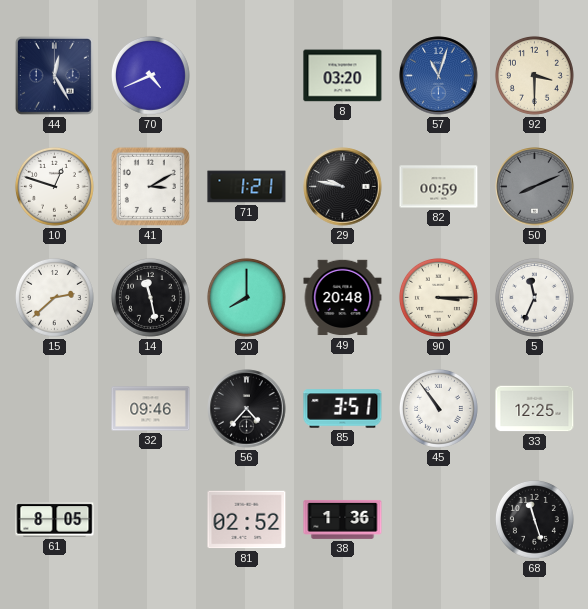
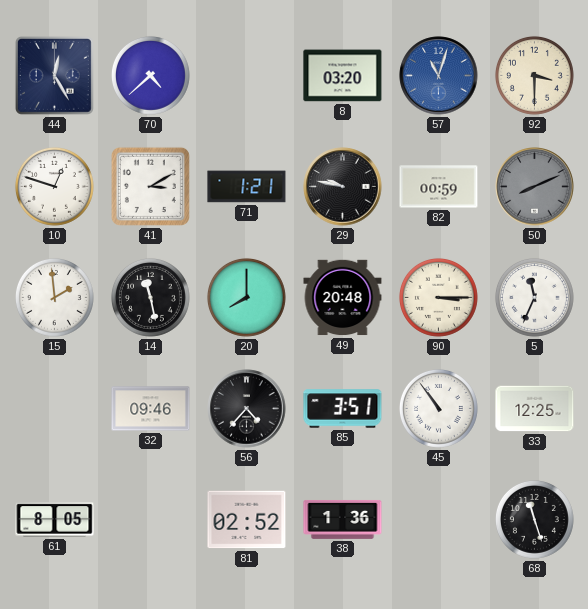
70: 4:41 -> 4:38
15: 2:38 -> 1:59
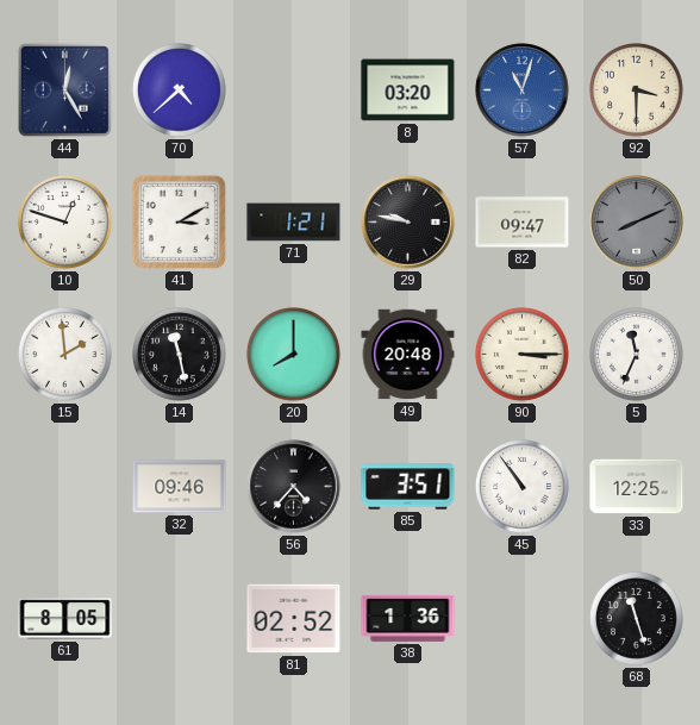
82: 00:59 -> 09:47
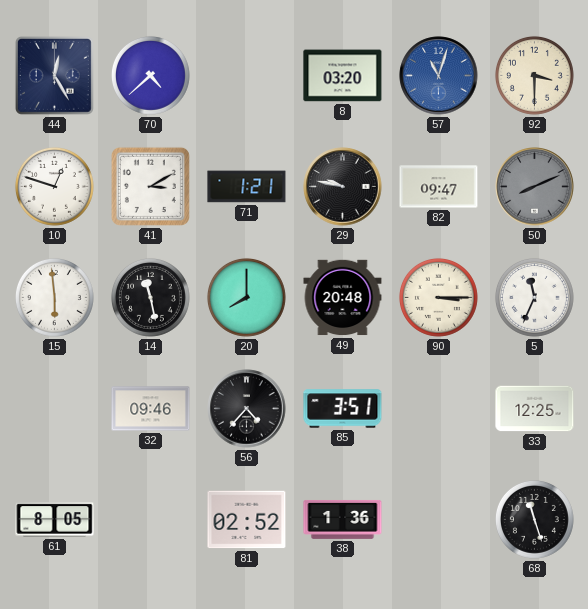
15: 1:59 -> 5:59
45: 10:54 -> none
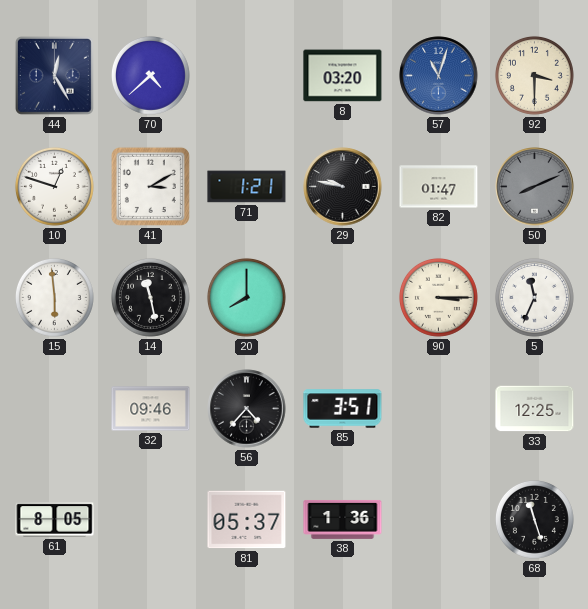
82: 09:47 -> 01:47
49: 20:48 -> none
81: 02:52 -> 05:37
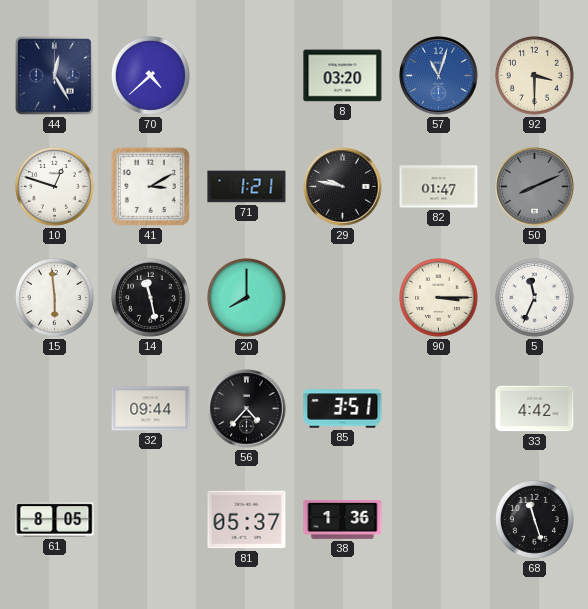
32: 09:46 -> 09:44
33: 12:25 -> 4:42
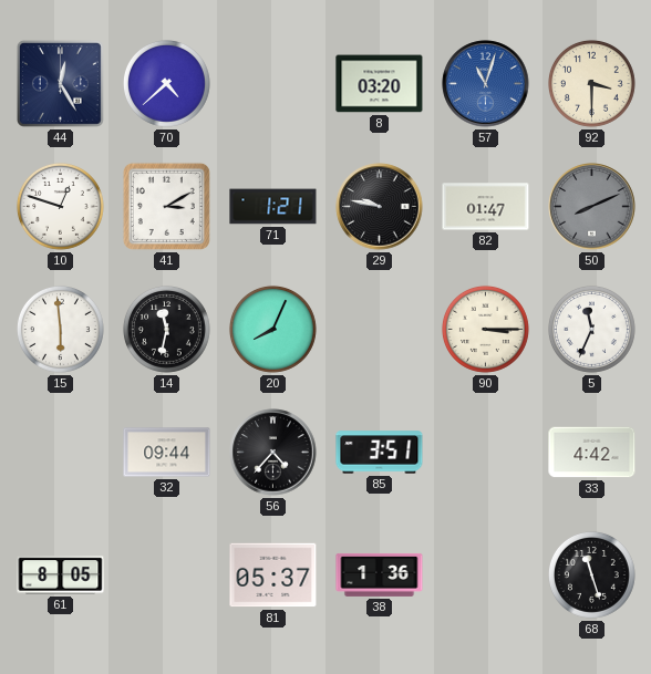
14: 11:28 -> 11:32
20: 8:00 -> 8:04
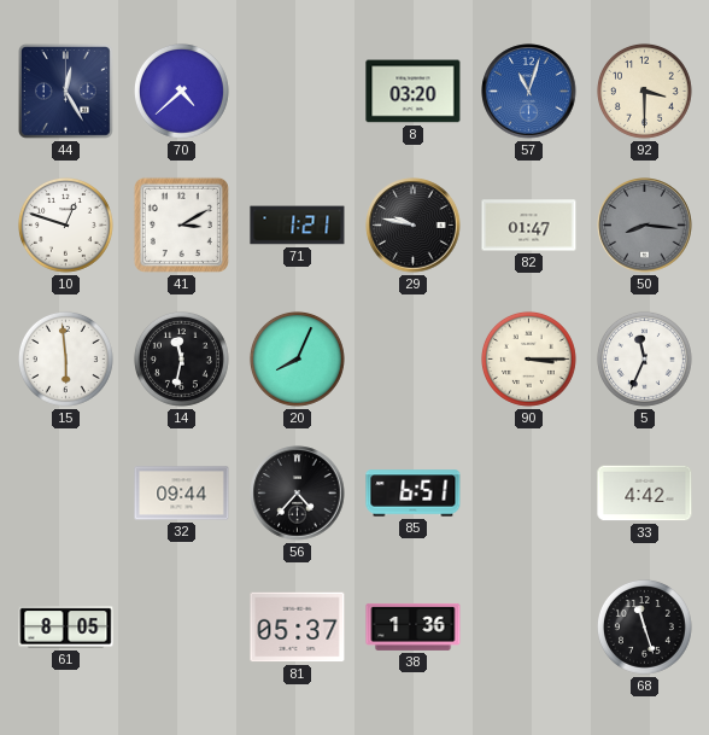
50: 8:11 -> 8:16
85: 3:51 -> 6:51
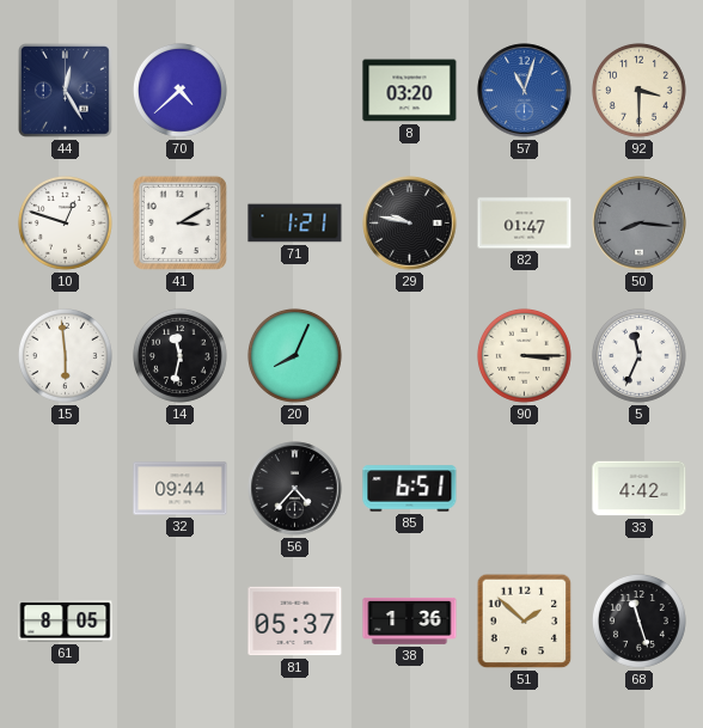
51: none -> 1:52
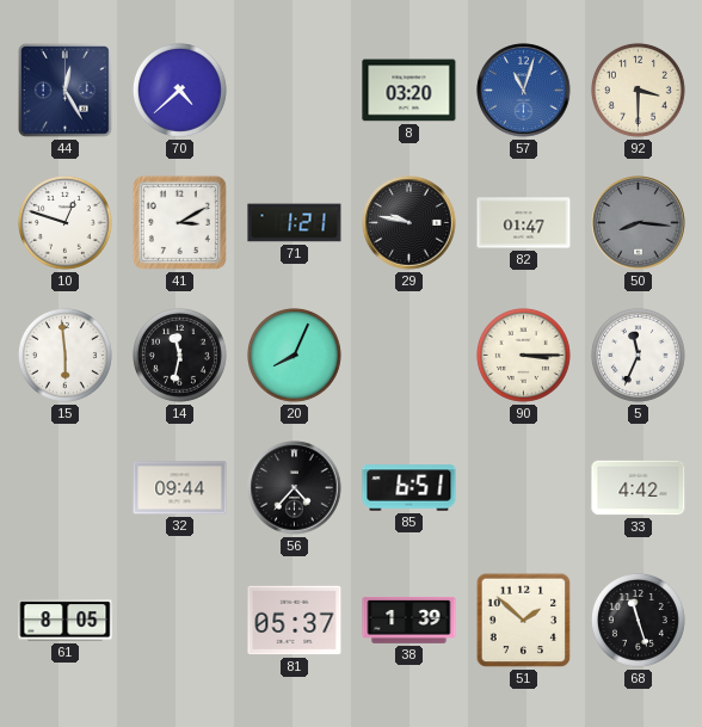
38: 1:36 -> 1:39
